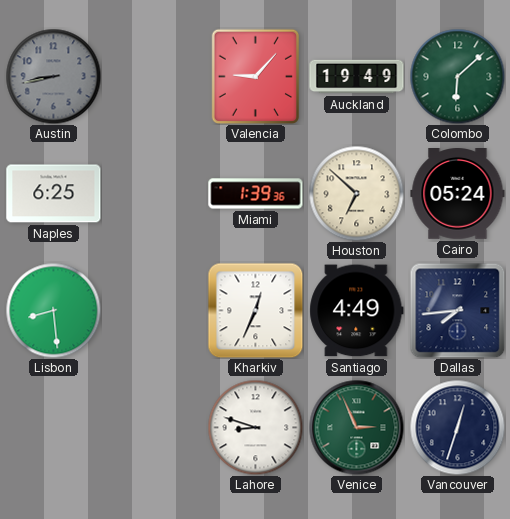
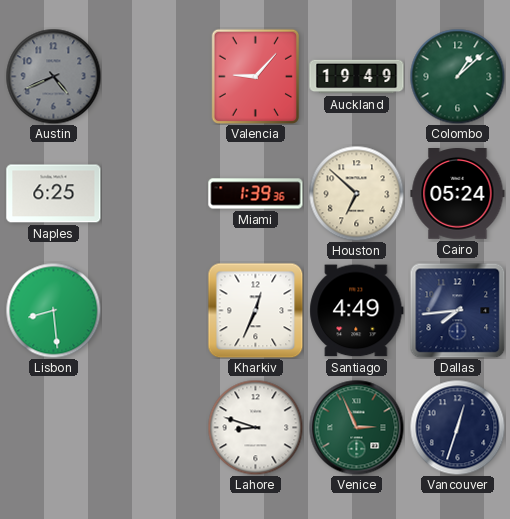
Austin: 8:43 -> 4:41
Colombo: 6:08 -> 1:08
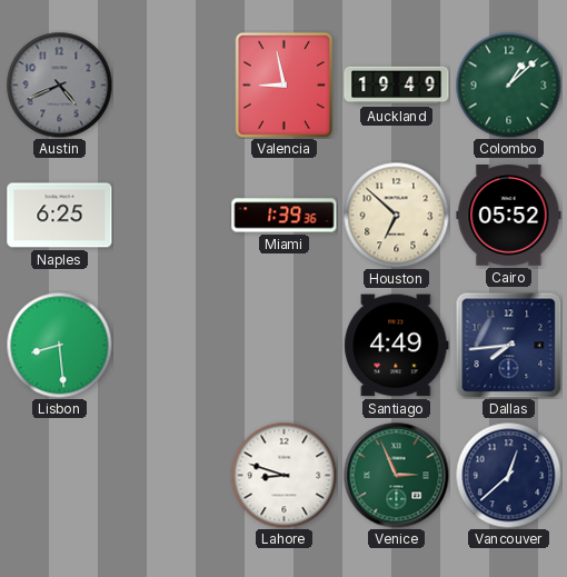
Valencia: 9:07 -> 8:58
Cairo: 05:24 -> 05:52
Kharkiv: 12:34 -> none
Vancouver: 12:33 -> 12:38
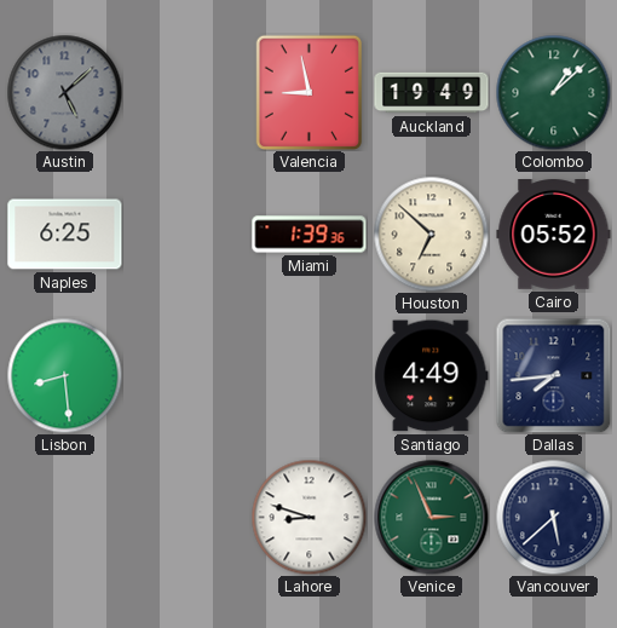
Austin: 4:41 -> 5:08
Vancouver: 12:38 -> 5:38
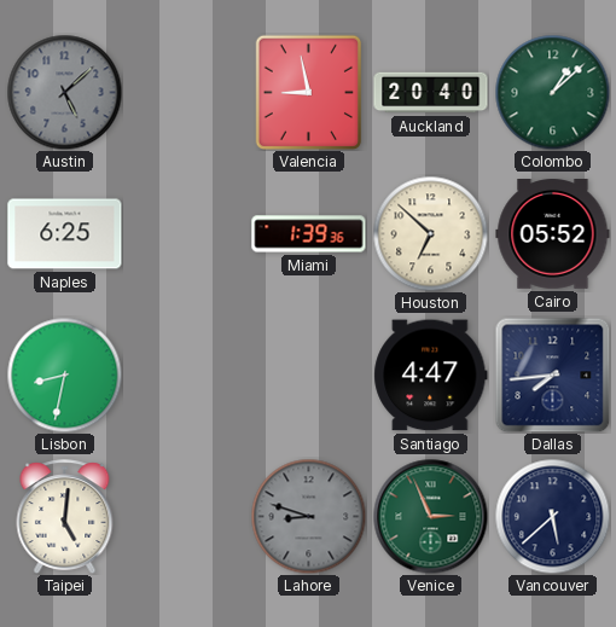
Auckland: 19:49 -> 20:40
Lisbon: 8:29 -> 8:32
Santiago: 4:49 -> 4:47
Taipei: none -> 5:01
Lahore dial: white -> grey
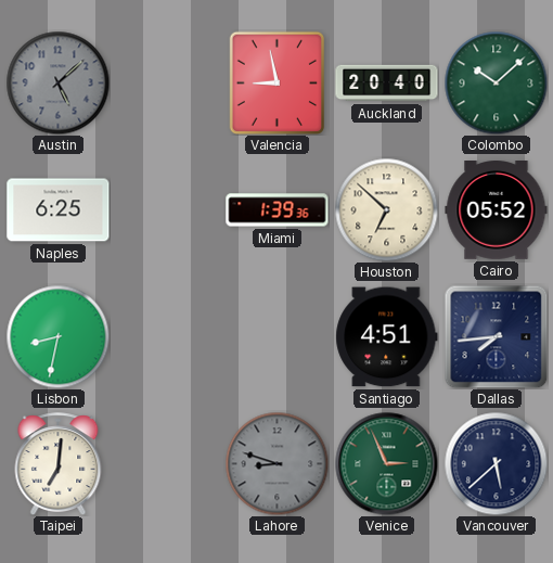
Colombo: 1:08 -> 10:08
Santiago: 4:47 -> 4:51
Taipei: 5:01 -> 7:01
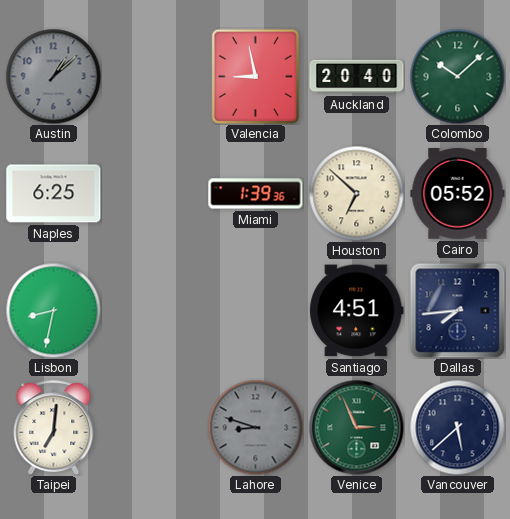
Austin: 5:08 -> 1:08
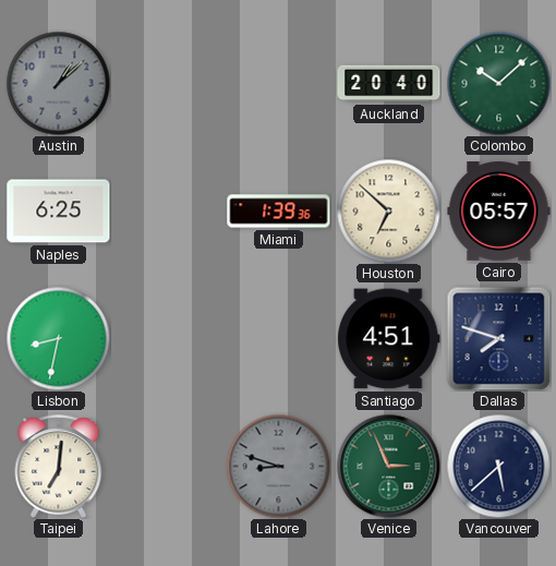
Valencia: 8:58 -> none
Cairo: 05:52 -> 05:57
Dallas: 7:44 -> 7:48
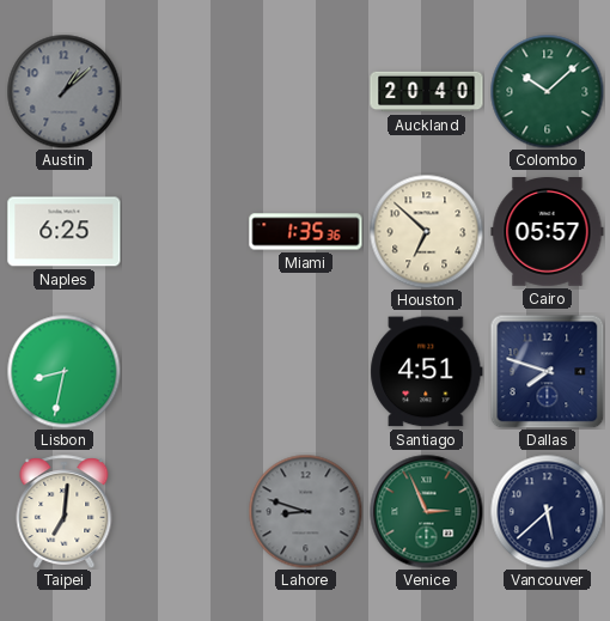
Miami: 1:39 -> 1:35
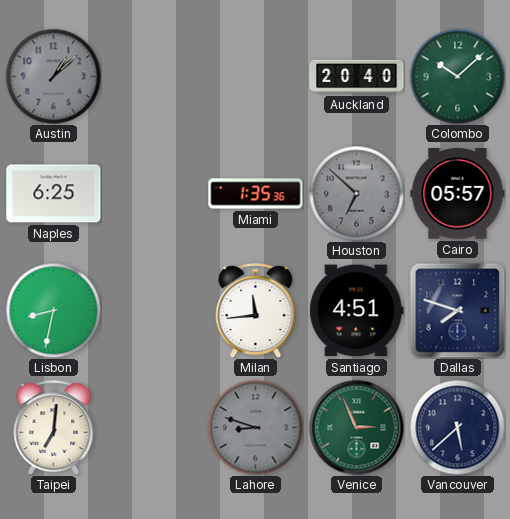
Houston dial: cream -> grey
Milan: none -> 11:44
